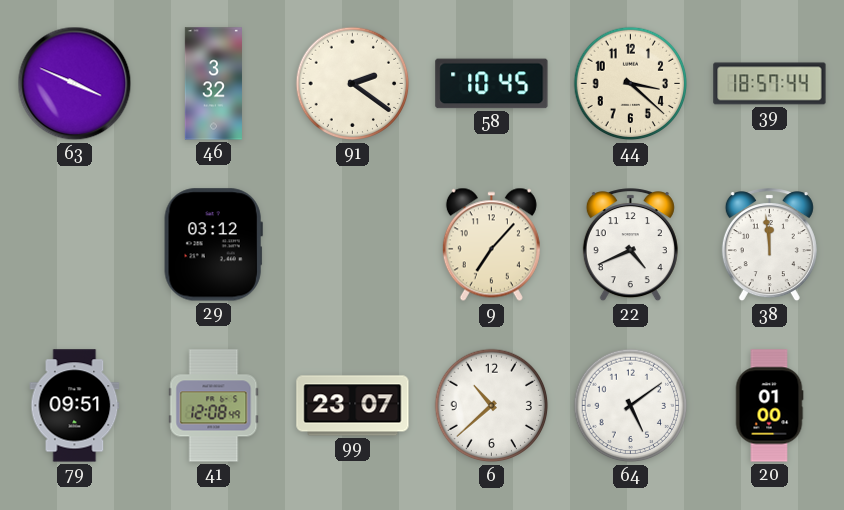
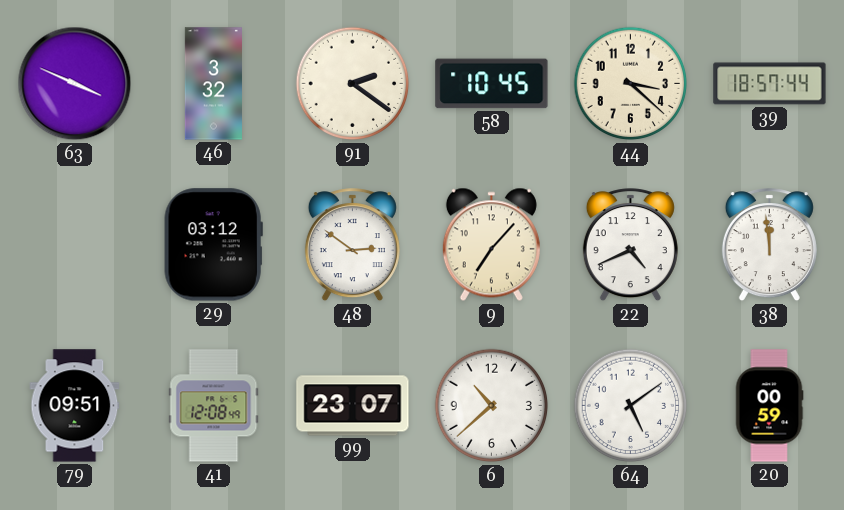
48: none -> 2:51
20: 01:00 -> 00:59
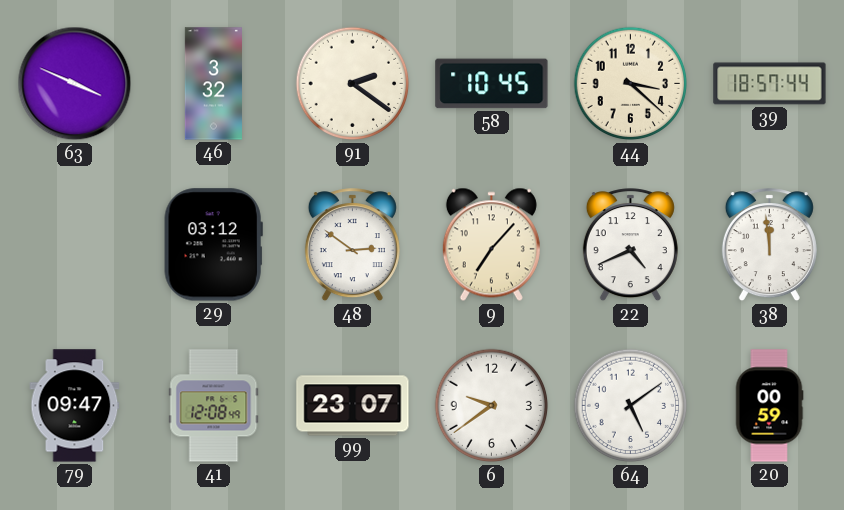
79: 09:51 -> 09:47
6: 10:38 -> 9:39
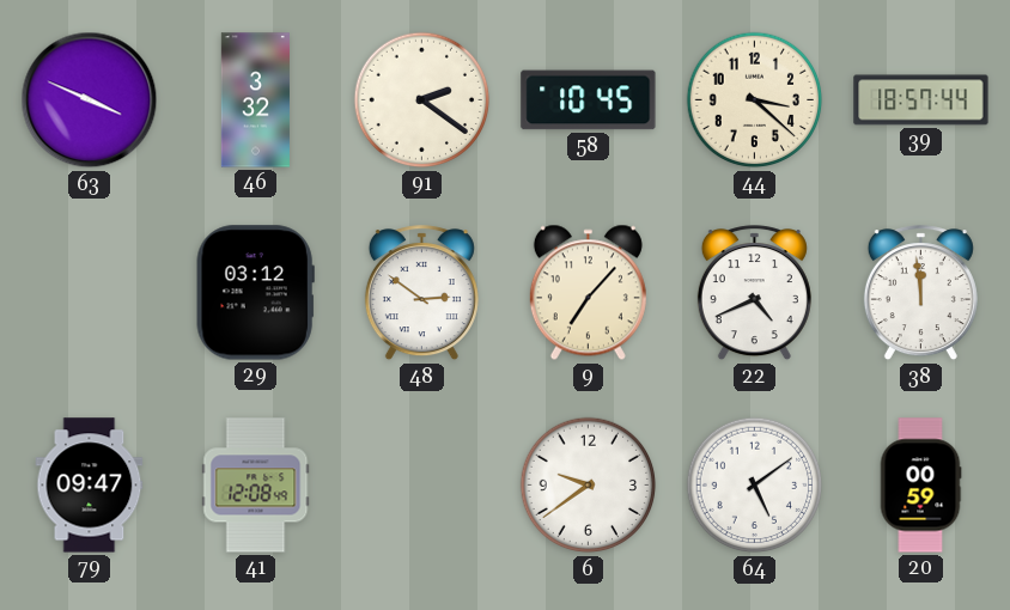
99: 23:07 -> none
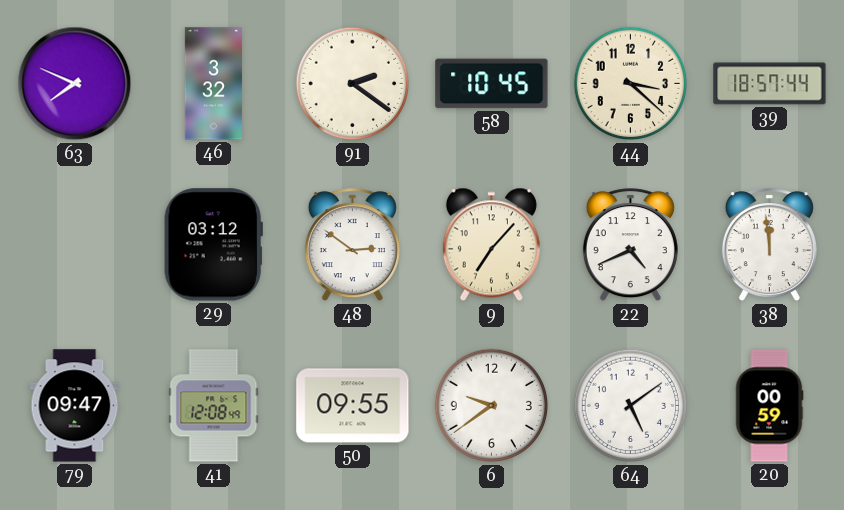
63: 3:49 -> 7:49
50: none -> 09:55
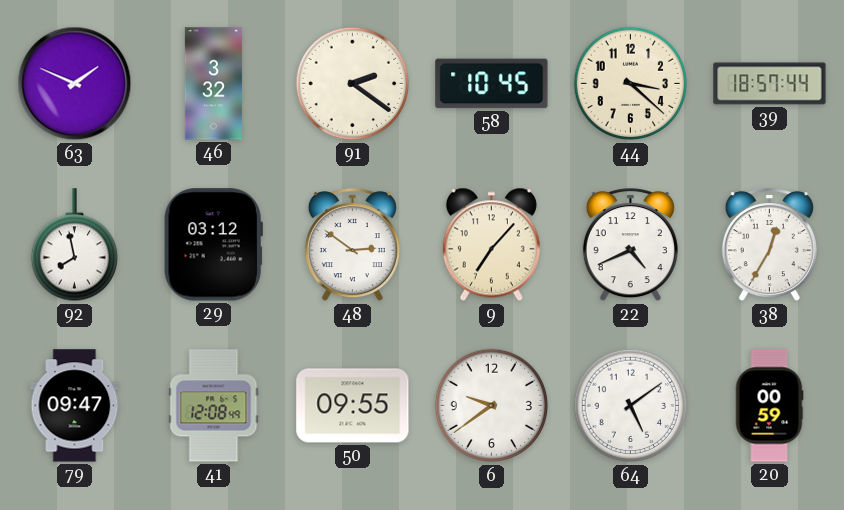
63: 7:49 -> 1:49
92: none -> 7:58
38: 11:59 -> 12:35
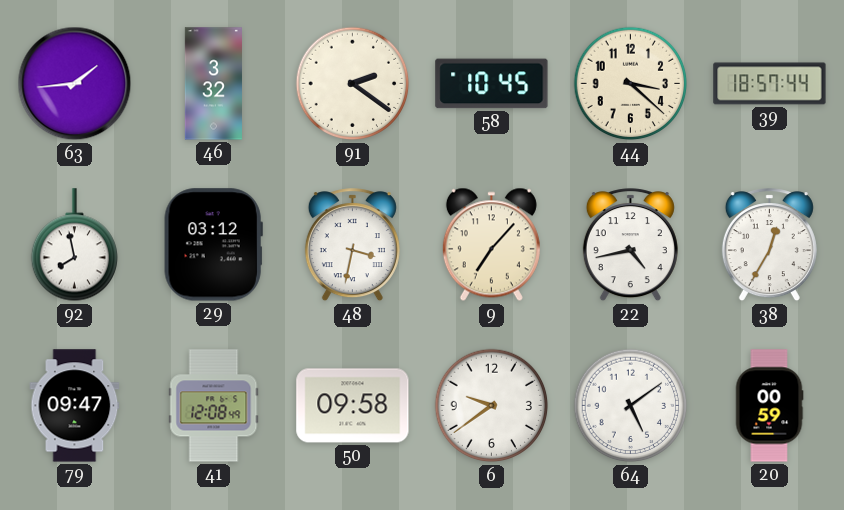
63: 1:49 -> 1:44
48: 2:51 -> 3:32
22: 4:41 -> 4:43
50: 09:55 -> 09:58
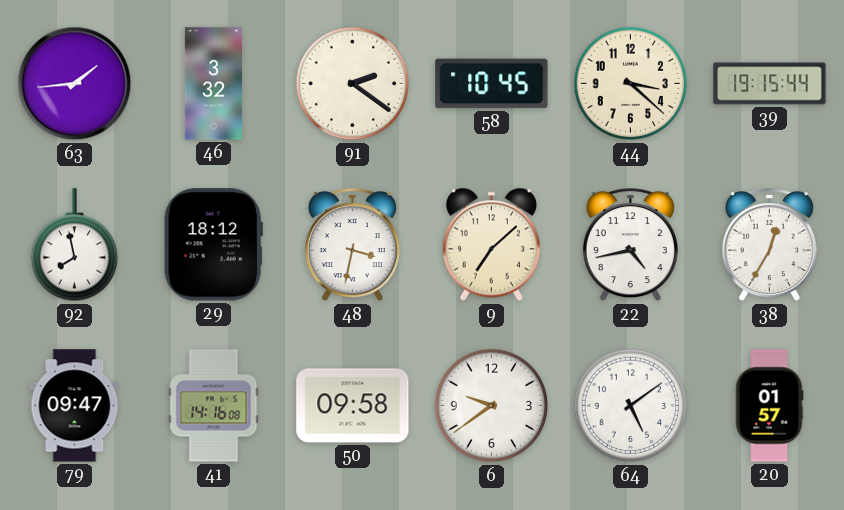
39: 18:57 -> 19:15
29: 03:12 -> 18:12
9: 7:07 -> 7:08
41: 12:08 -> 14:16
20: 00:59 -> 01:57
